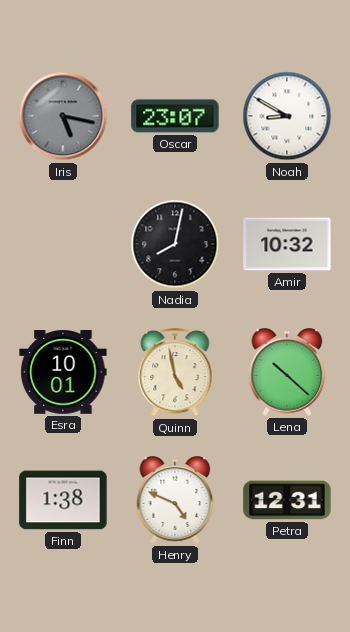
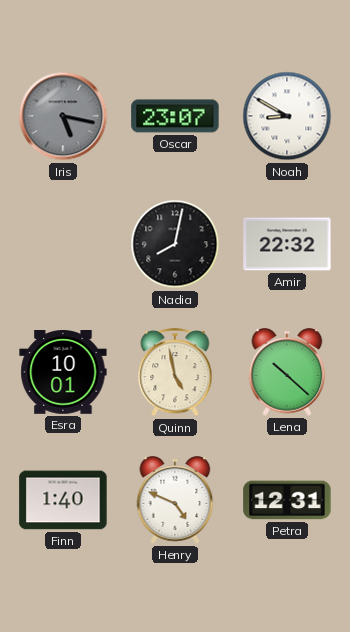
Amir: 10:32 -> 22:32
Finn: 1:38 -> 1:40
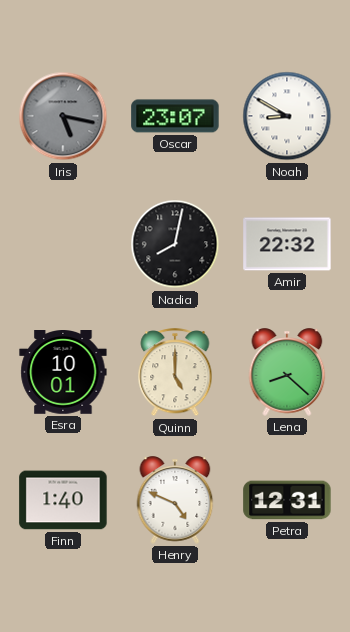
Quinn: 4:58 -> 5:00
Lena: 10:22 -> 8:22
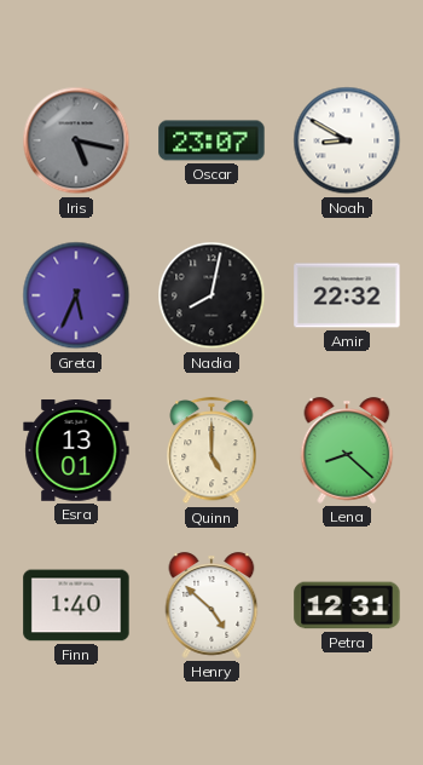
Greta: none -> 5:34
Esra: 10:01 -> 13:01
Henry: 4:49 -> 4:52
